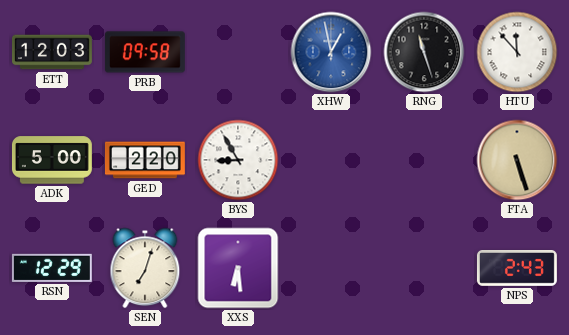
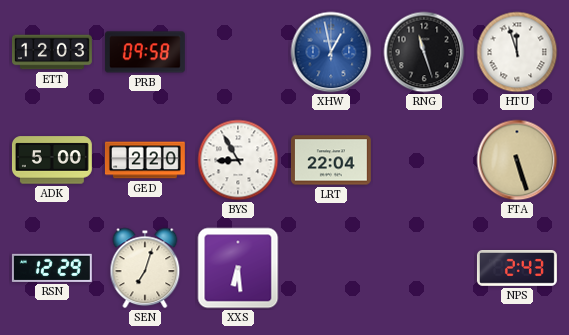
HTU: 11:53 -> 11:57
LRT: none -> 22:04
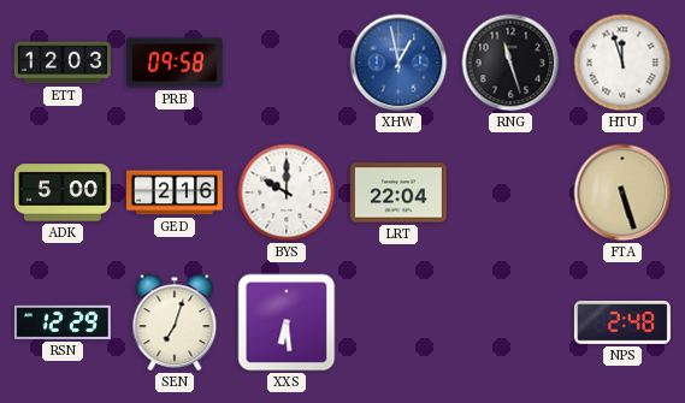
GED: 2:20 -> 2:16
BYS: 8:55 -> 10:00
NPS: 2:43 -> 2:48
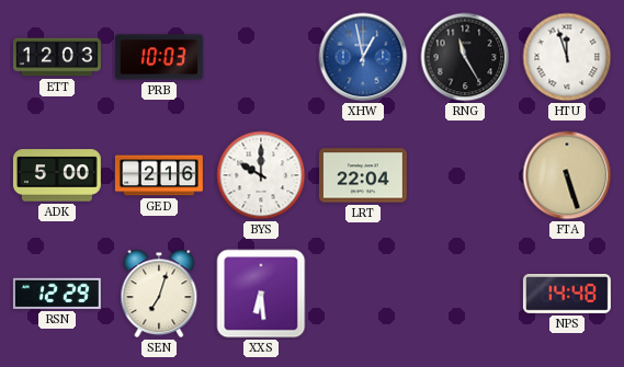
PRB: 09:58 -> 10:03
RNG: 11:27 -> 11:25
NPS: 2:48 -> 14:48
